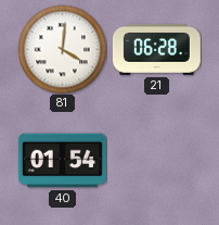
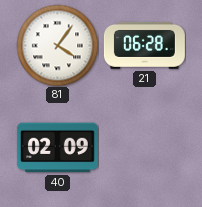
81: 4:01 -> 4:06
40: 01:54 -> 02:09
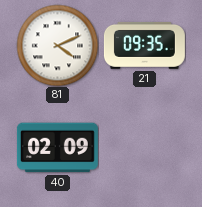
81: 4:06 -> 4:11
21: 06:28 -> 09:35
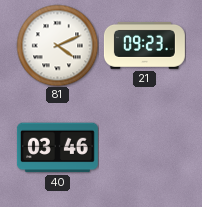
21: 09:35 -> 09:23
40: 02:09 -> 03:46
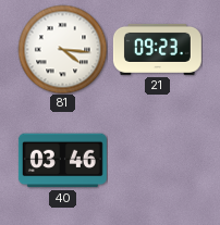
81: 4:11 -> 4:16
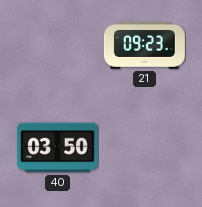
81: 4:16 -> none
40: 03:46 -> 03:50
